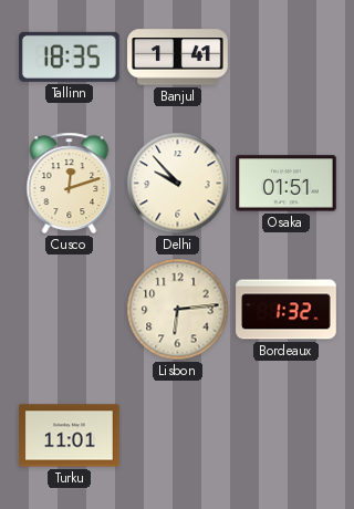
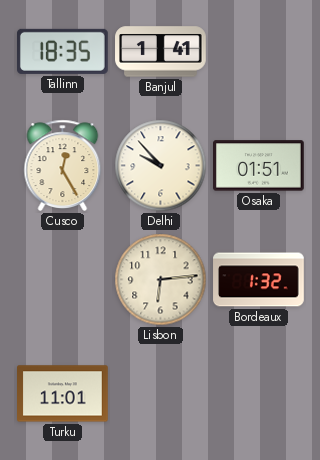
Cusco: 12:12 -> 12:25
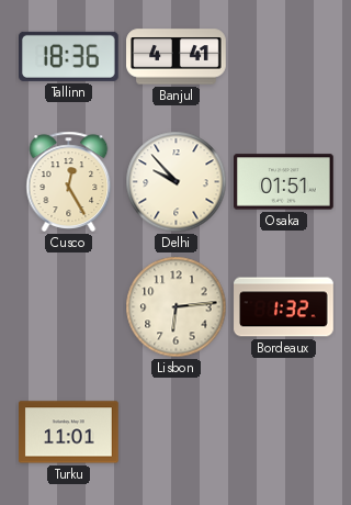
Tallinn: 18:35 -> 18:36
Banjul: 1:41 -> 4:41
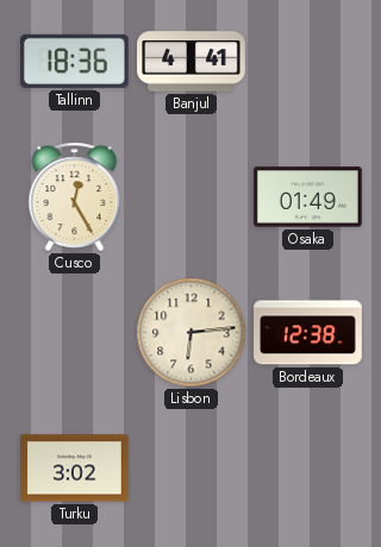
Delhi: 9:53 -> none
Osaka: 01:51 -> 01:49
Bordeaux: 1:32 -> 12:38
Turku: 11:01 -> 3:02
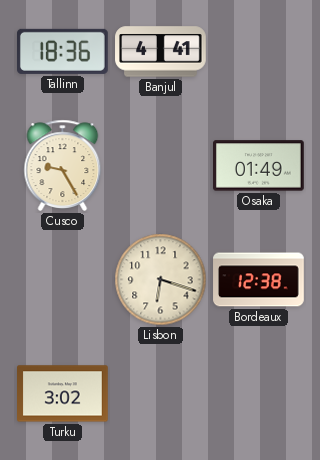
Cusco: 12:25 -> 9:25
Lisbon: 6:14 -> 6:18
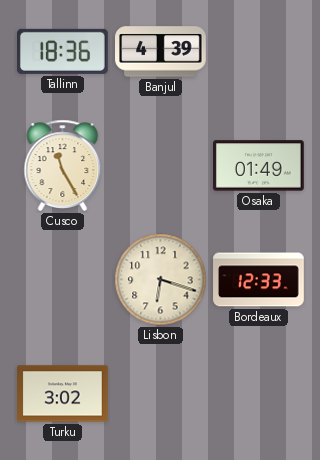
Banjul: 4:41 -> 4:39
Cusco: 9:25 -> 11:25
Bordeaux: 12:38 -> 12:33
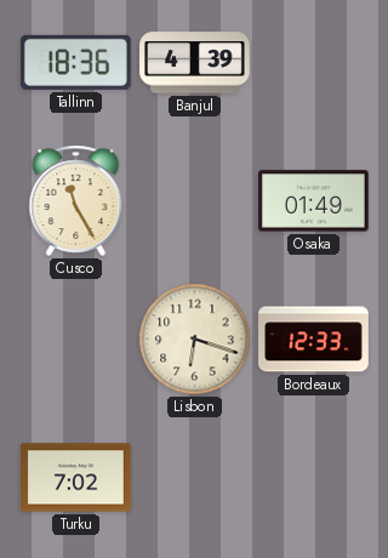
Turku: 3:02 -> 7:02
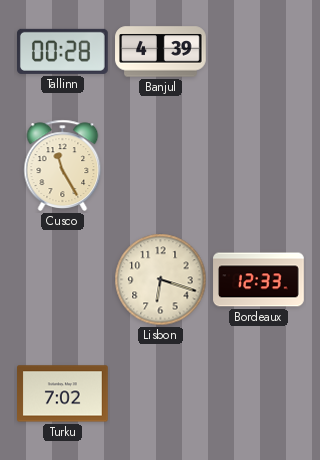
Tallinn: 18:36 -> 00:28
Osaka: 01:49 -> none
